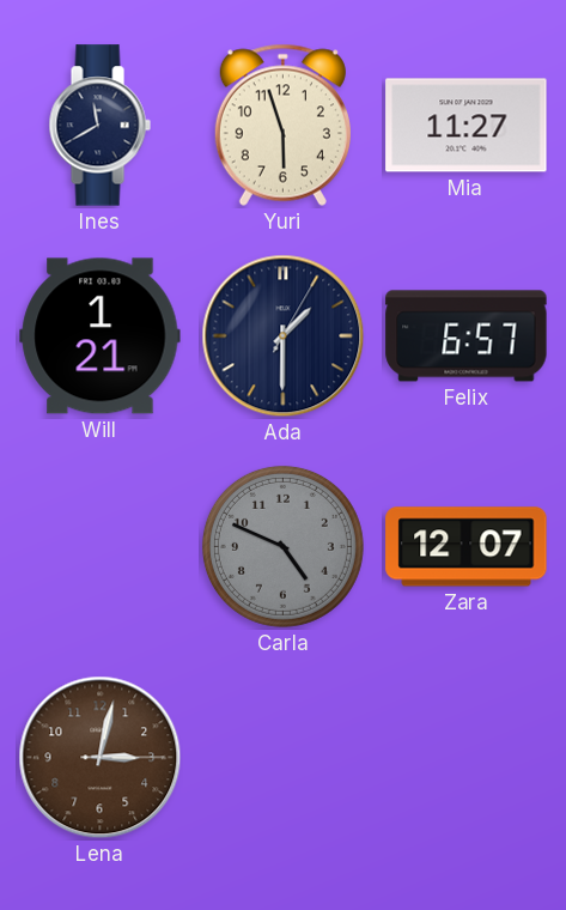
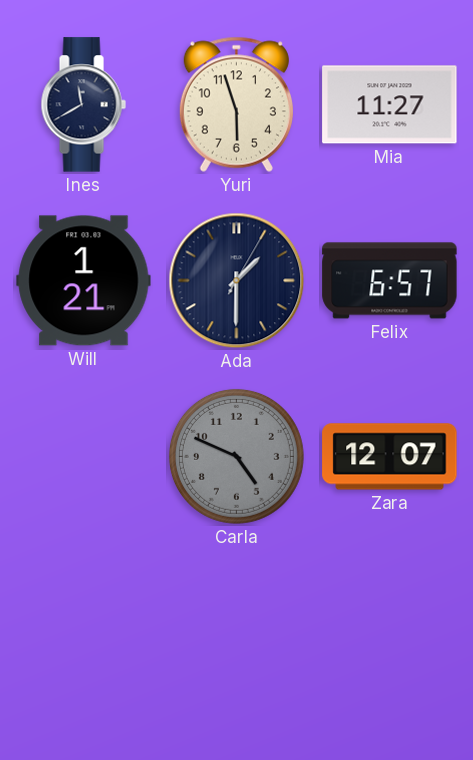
Lena: 3:02 -> none
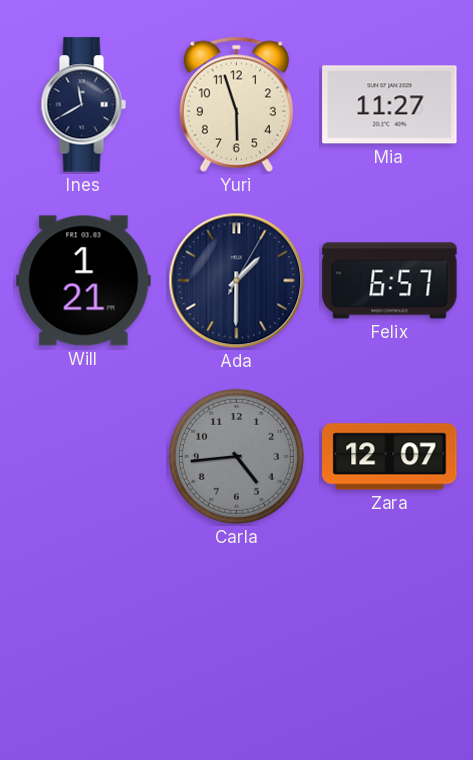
Carla: 4:49 -> 4:44
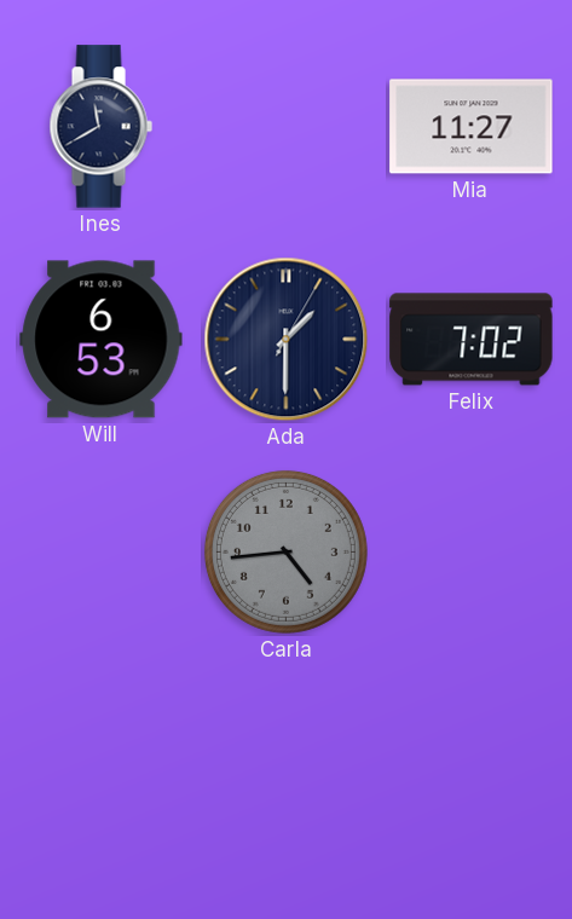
Yuri: 5:57 -> none
Will: 1:21 -> 6:53
Felix: 6:57 -> 7:02
Zara: 12:07 -> none
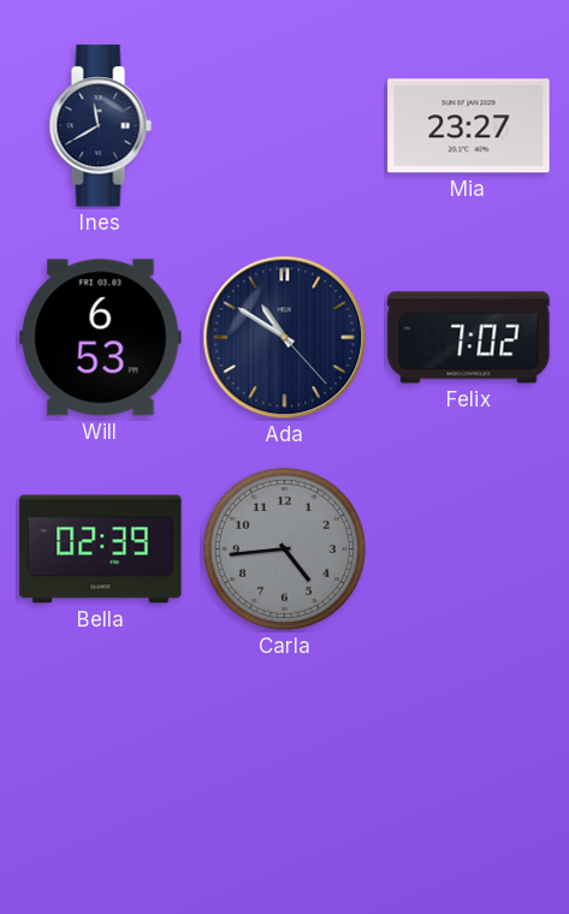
Mia: 11:27 -> 23:27
Ada: 1:30 -> 10:50
Bella: none -> 02:39
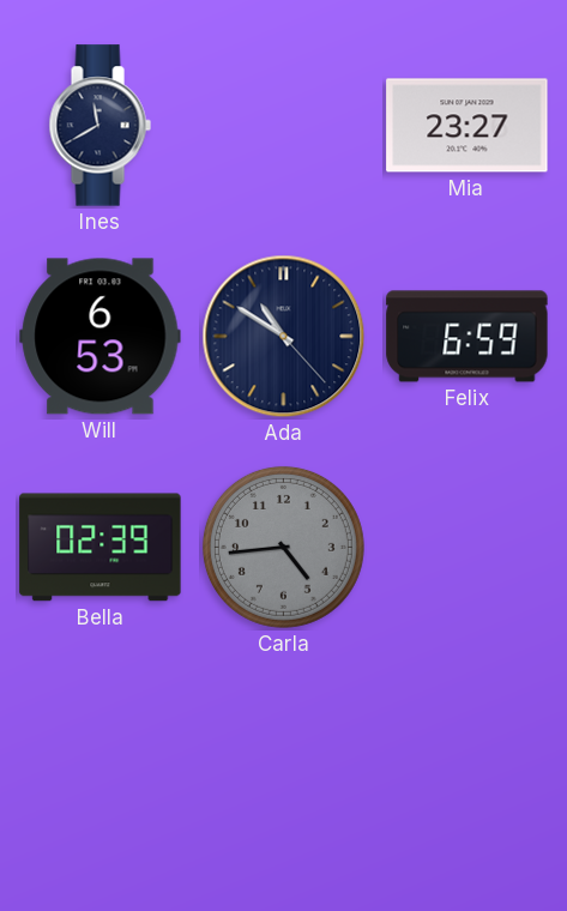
Felix: 7:02 -> 6:59
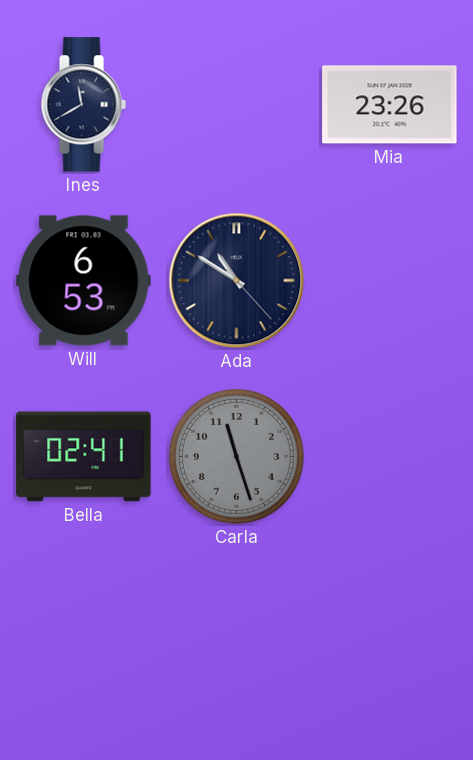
Mia: 23:27 -> 23:26
Felix: 6:59 -> none
Bella: 02:39 -> 02:41
Carla: 4:44 -> 11:27
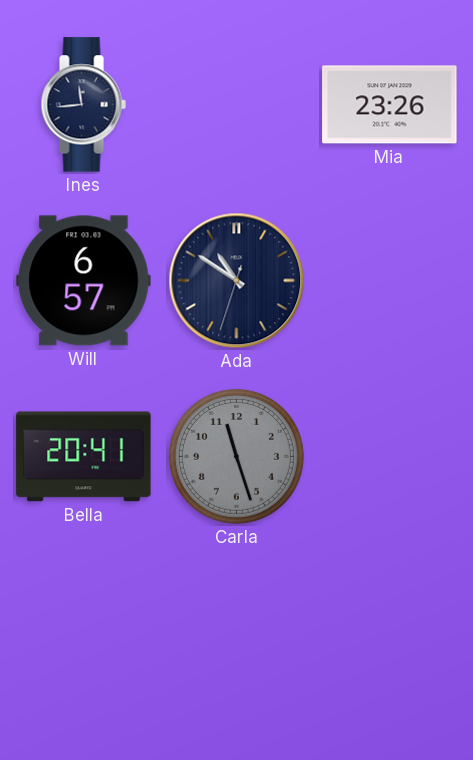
Ines: 11:40 -> 11:44
Will: 6:53 -> 6:57
Ada: 10:50:23 -> 10:50:33
Bella: 02:41 -> 20:41
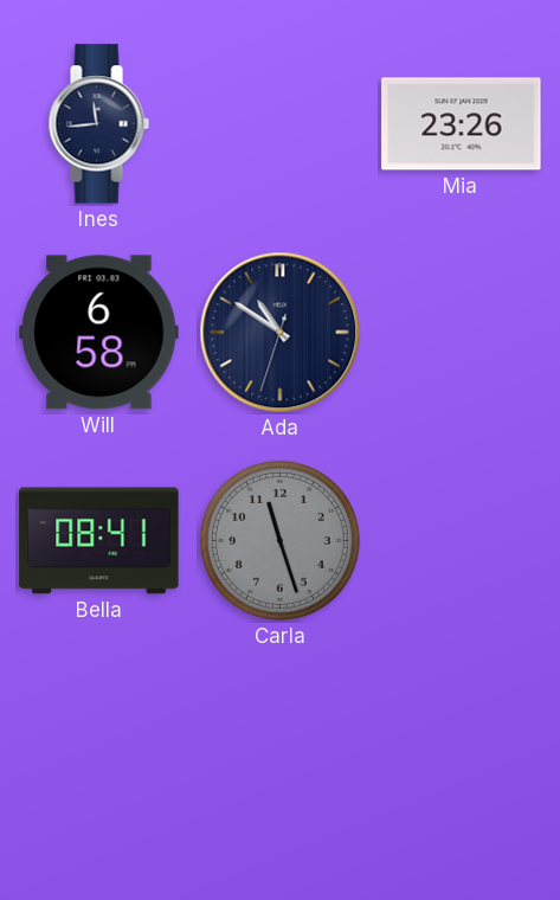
Will: 6:57 -> 6:58
Bella: 20:41 -> 08:41
